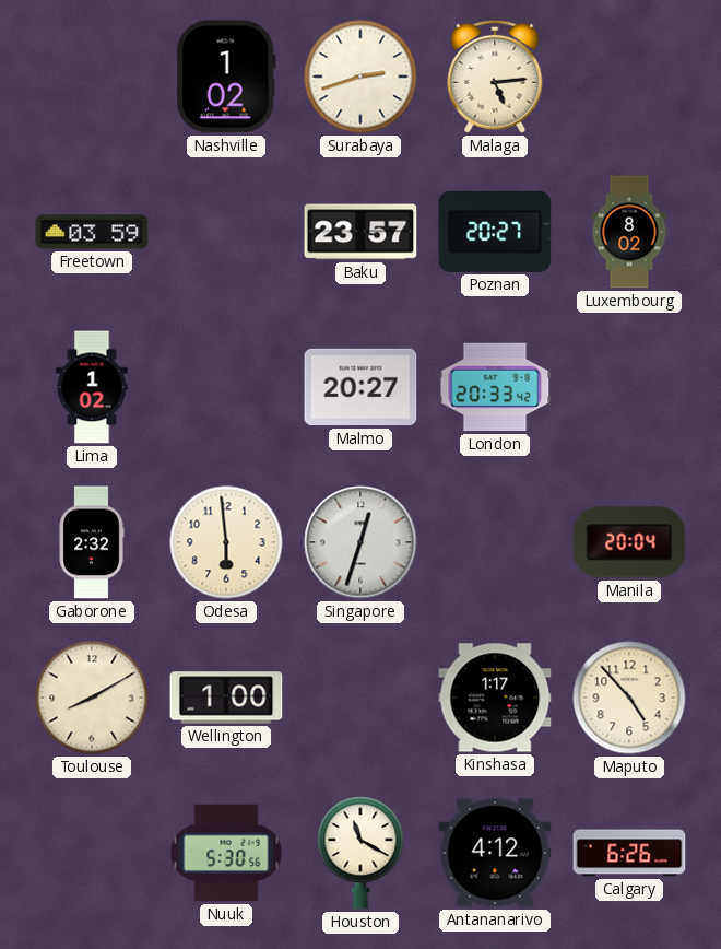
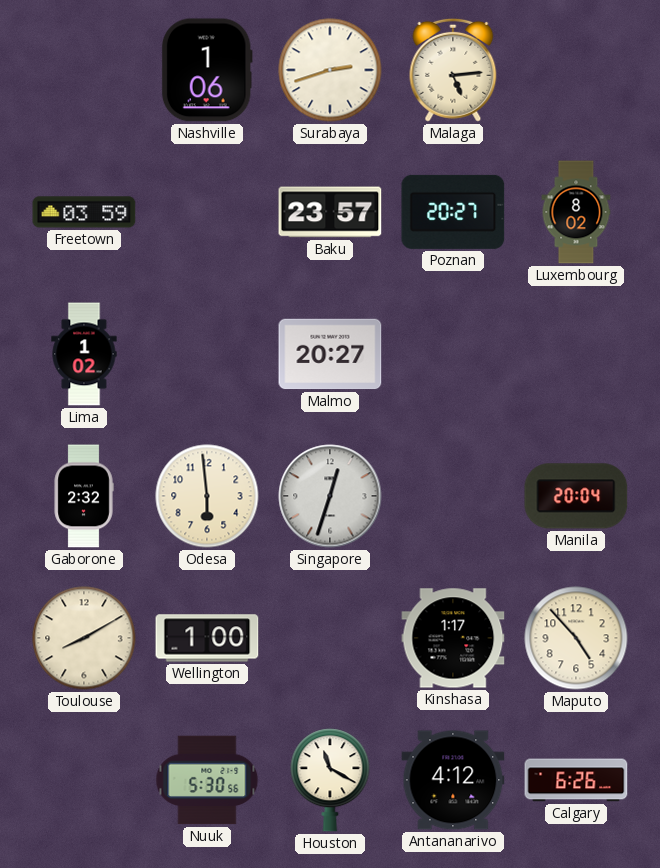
Nashville: 1:02 -> 1:06
London: 20:33 -> none
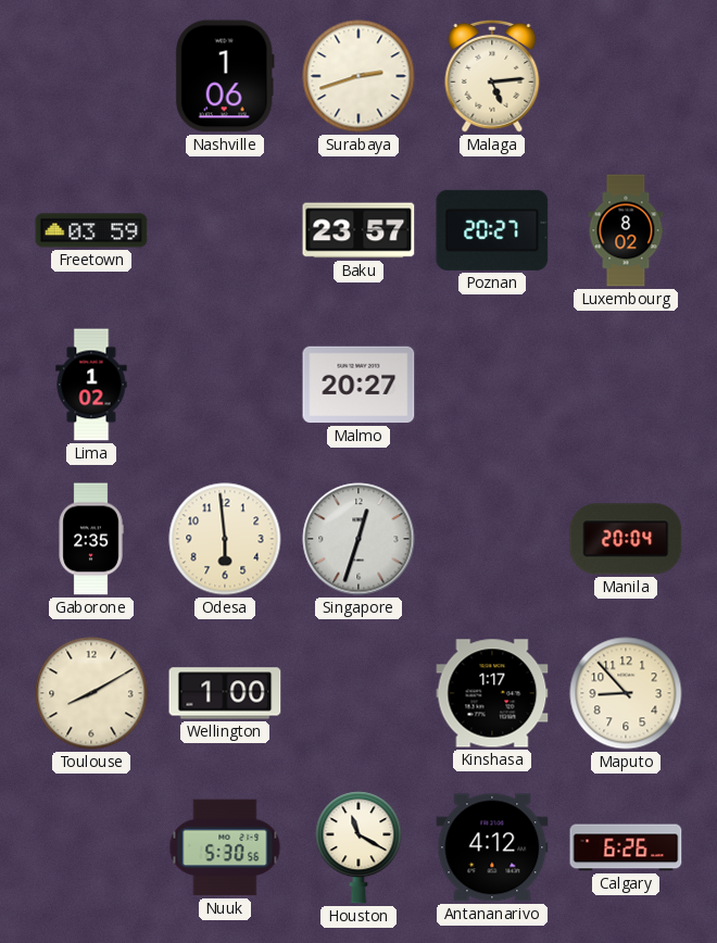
Gaborone: 2:32 -> 2:35
Maputo: 4:53 -> 8:53
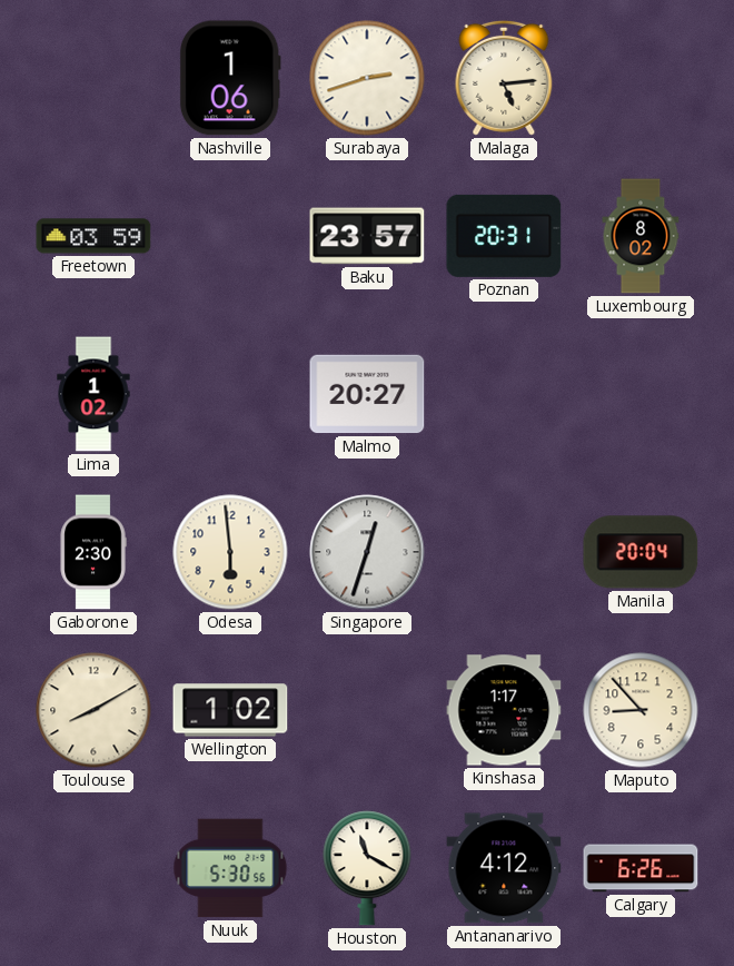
Poznan: 20:27 -> 20:31
Gaborone: 2:35 -> 2:30
Wellington: 1:00 -> 1:02
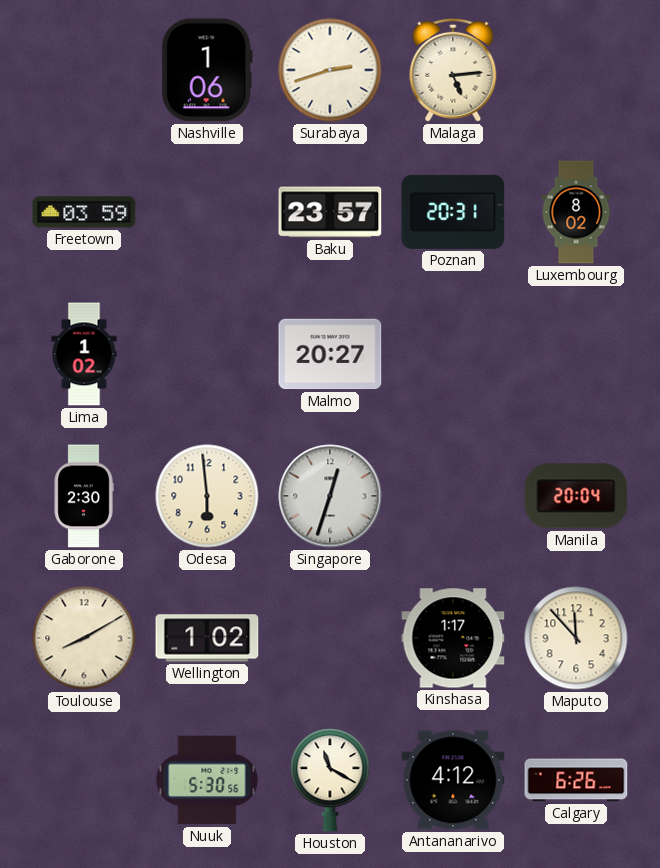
Maputo: 8:53 -> 11:53
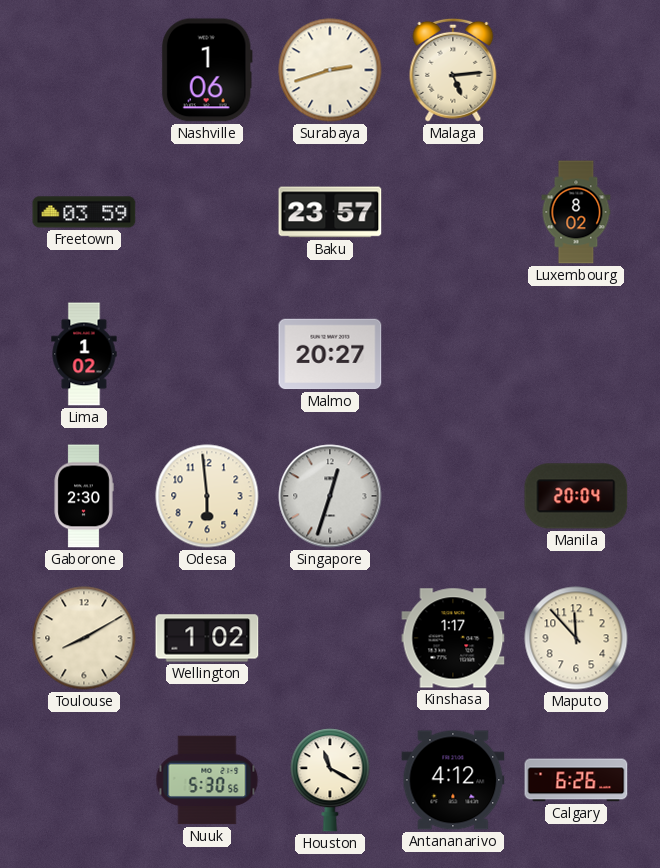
Poznan: 20:31 -> none
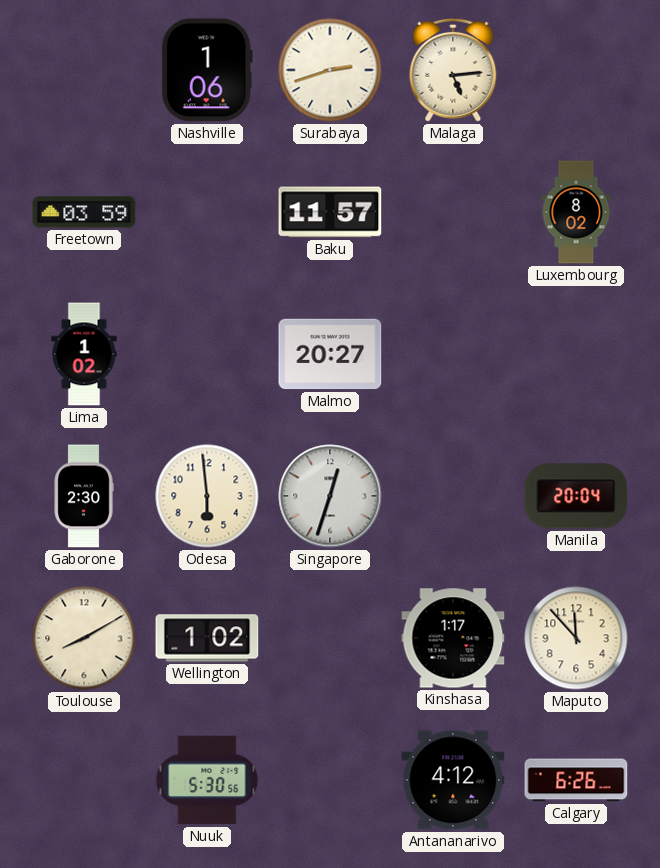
Baku: 23:57 -> 11:57
Houston: 11:20 -> none
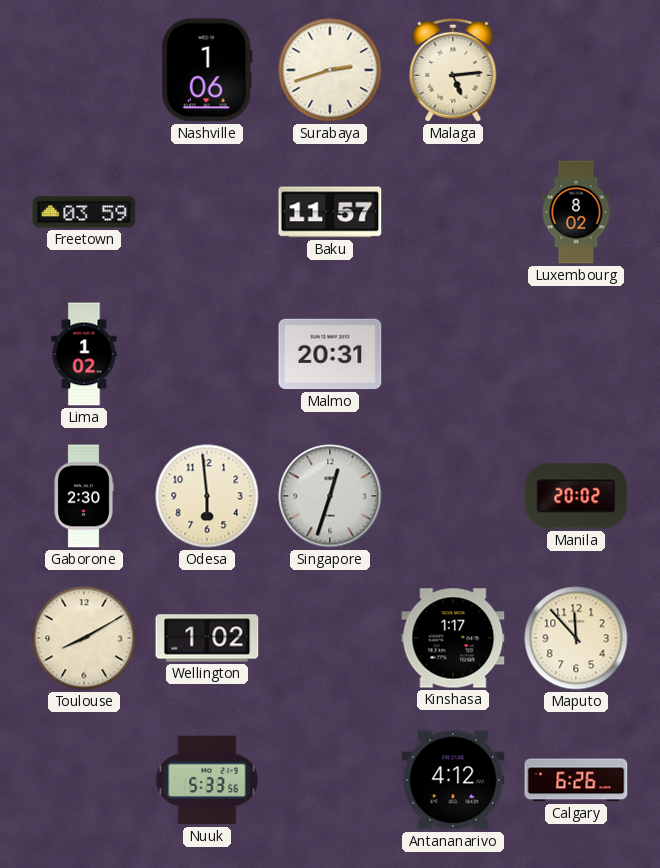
Malmo: 20:27 -> 20:31
Manila: 20:04 -> 20:02
Nuuk: 5:30 -> 5:33
